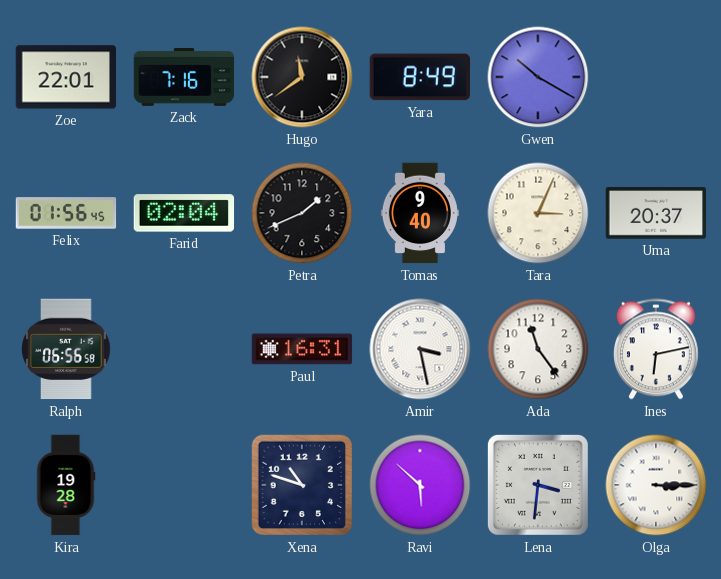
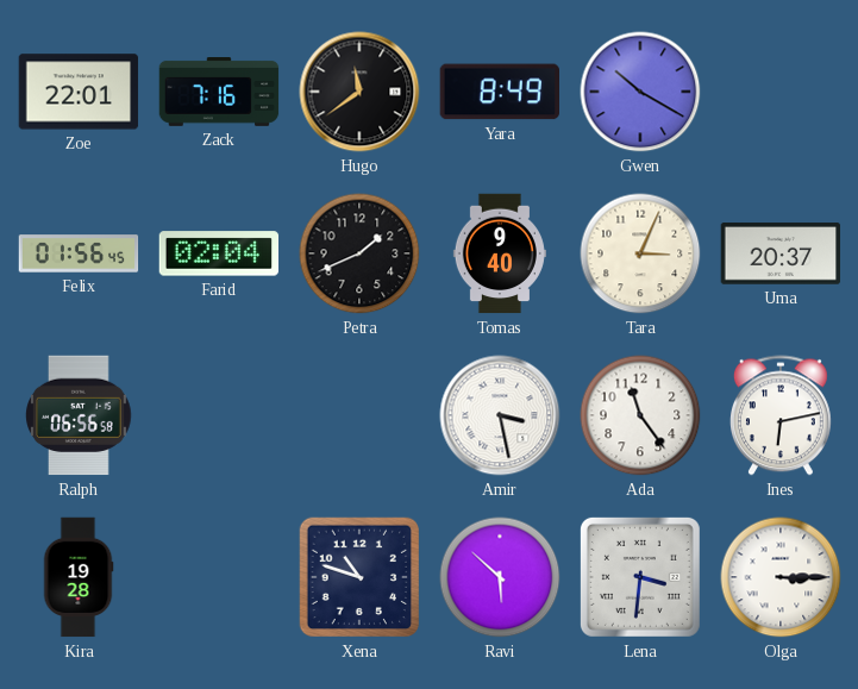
Paul: 16:31 -> none
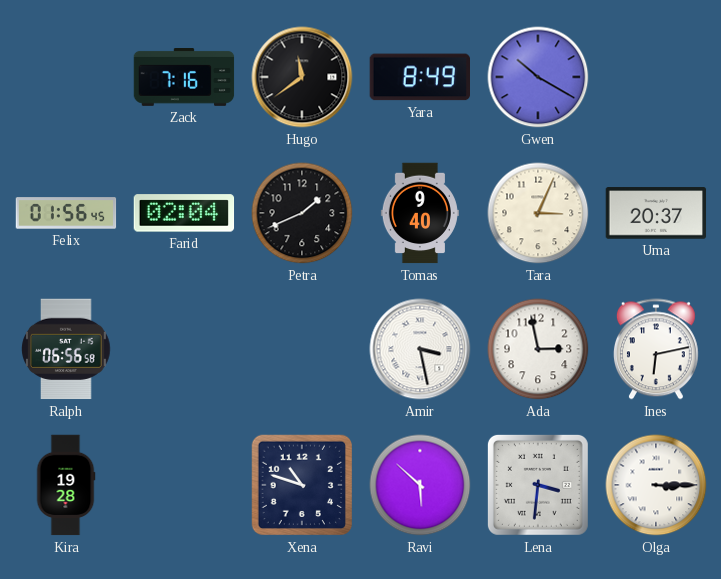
Zoe: 22:01 -> none
Ada: 11:24 -> 2:58
